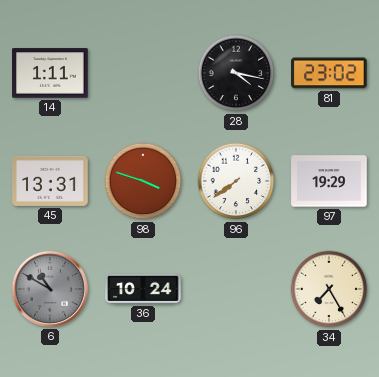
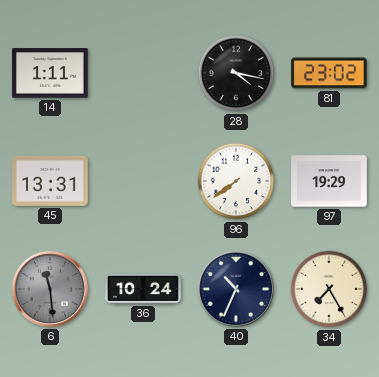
98: 3:48 -> none
6: 10:50 -> 11:29
40: none -> 10:34
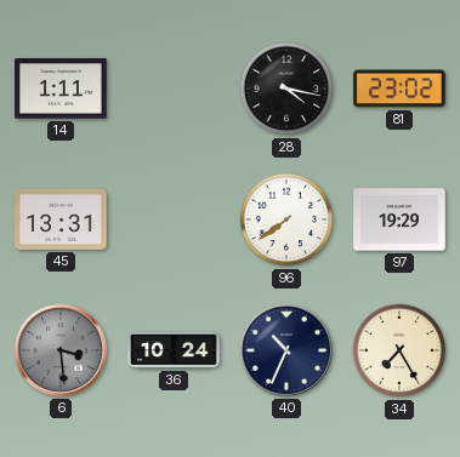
6: 11:29 -> 3:29
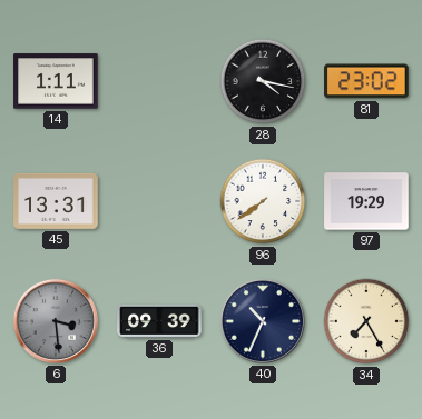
36: 10:24 -> 09:39
